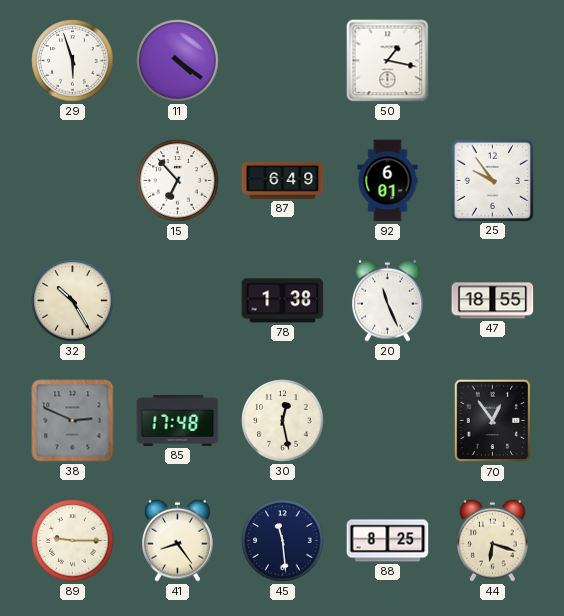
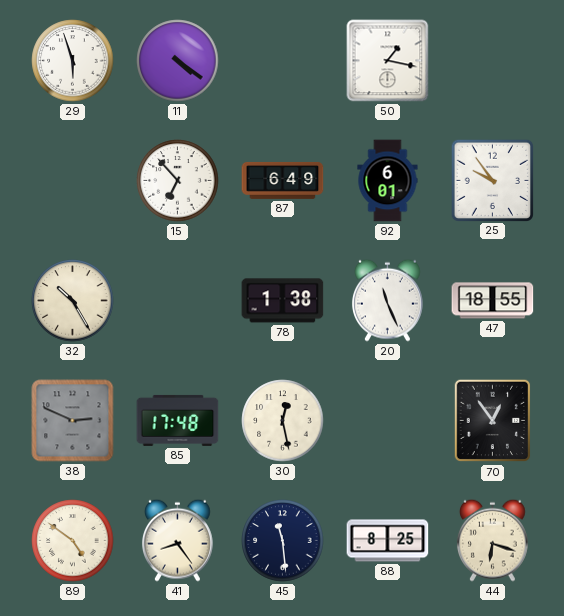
89: 9:15 -> 4:51
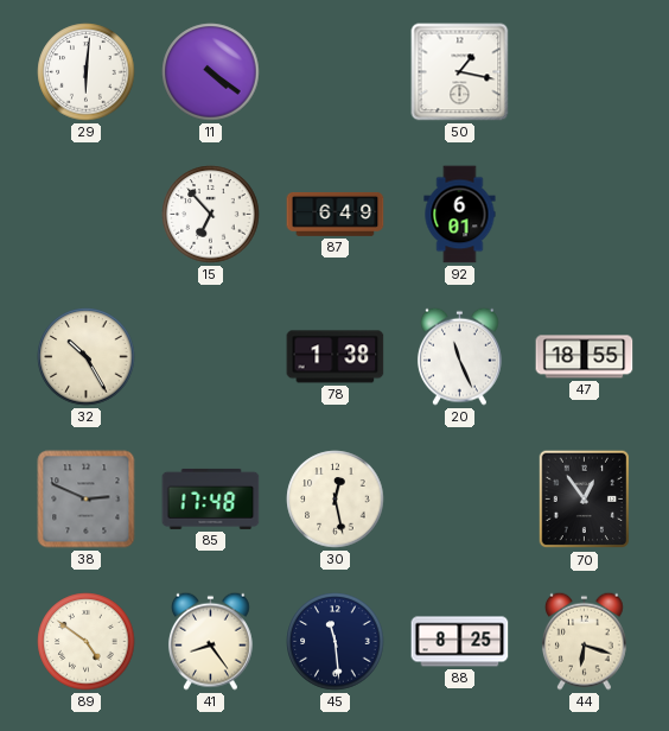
29: 5:57 -> 6:01
25: 9:54 -> none
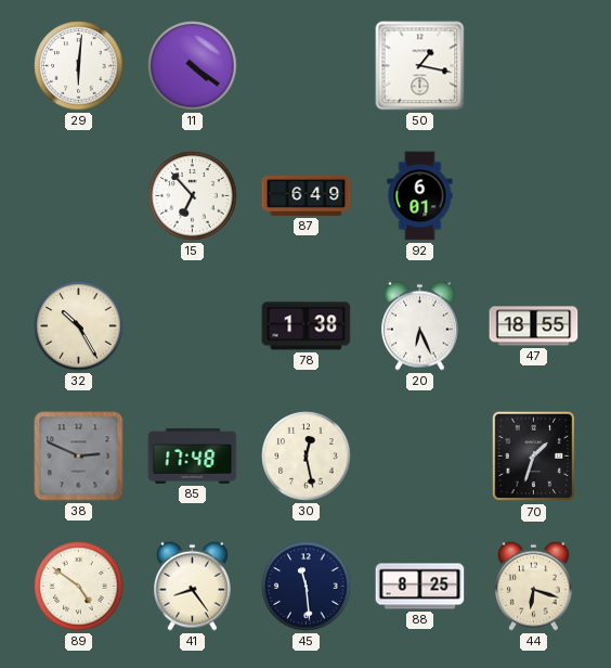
20: 11:26 -> 6:26
70: 12:54 -> 1:33
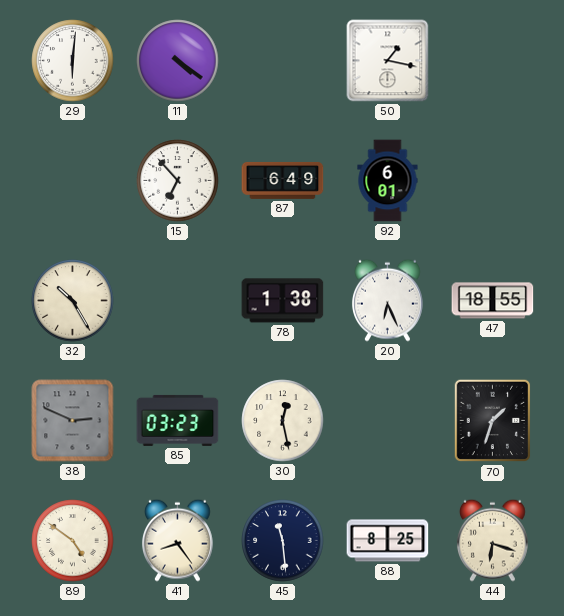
85: 17:48 -> 03:23
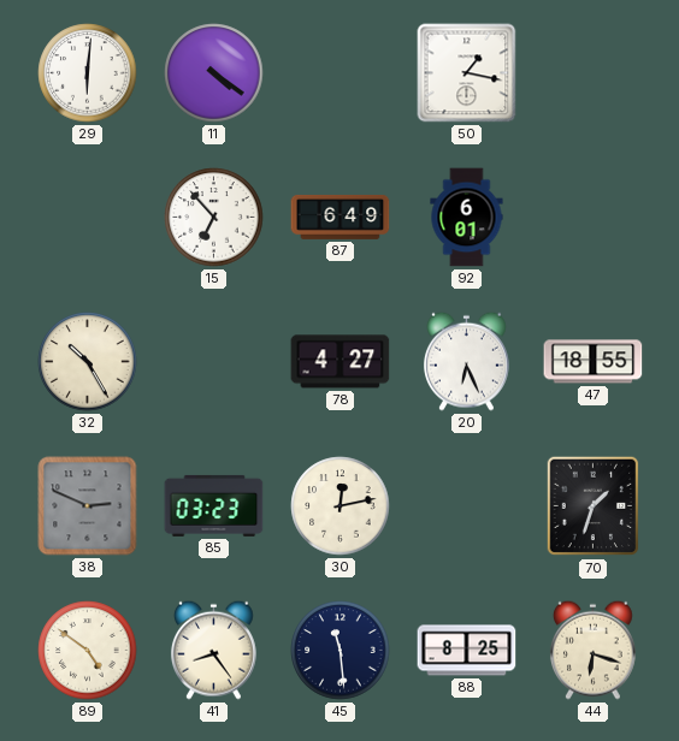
78: 1:38 -> 4:27
30: 12:28 -> 12:13
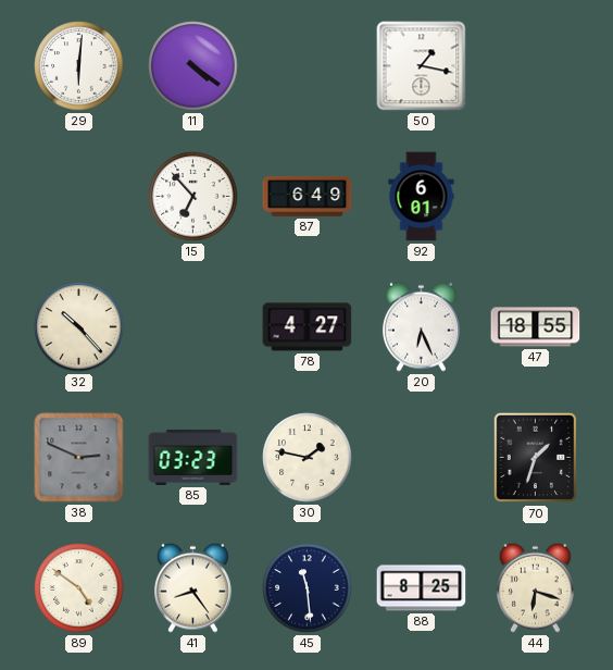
32: 10:25 -> 10:23
30: 12:13 -> 1:47
